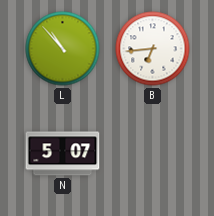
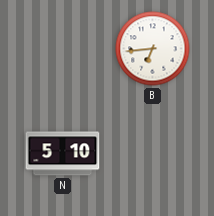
L: 10:53 -> none
N: 5:07 -> 5:10
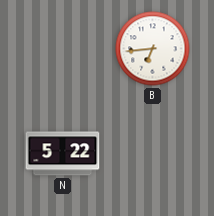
N: 5:10 -> 5:22
